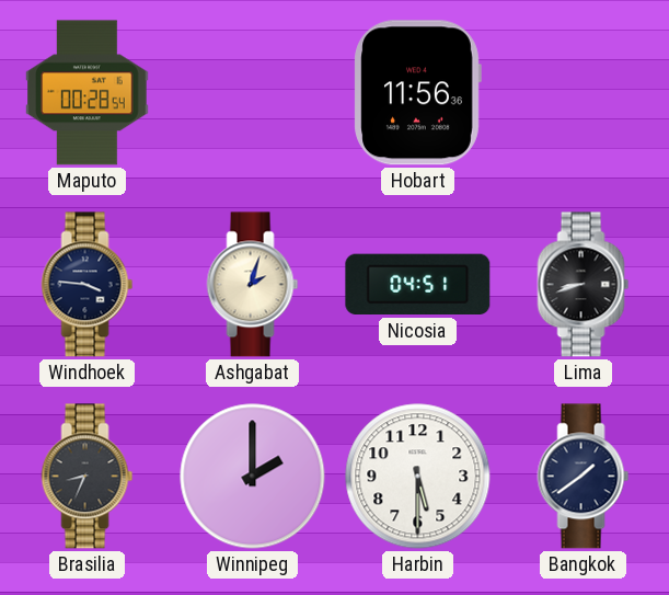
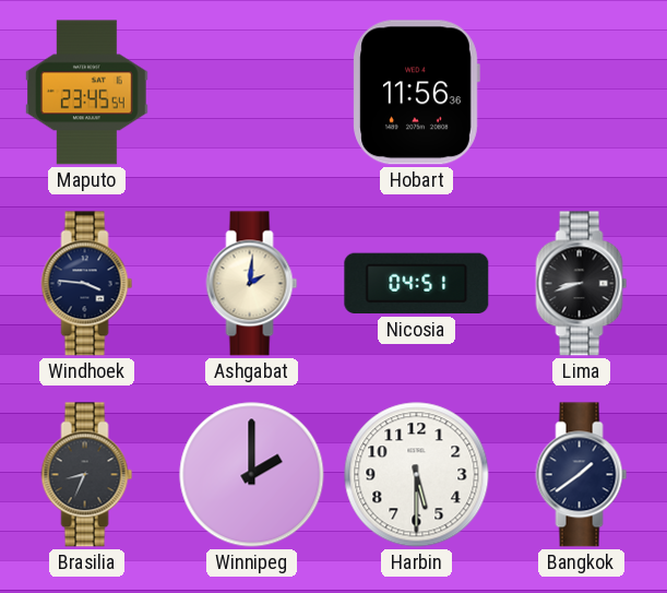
Maputo: 00:28 -> 23:45
Ashgabat: 2:03 -> 2:01
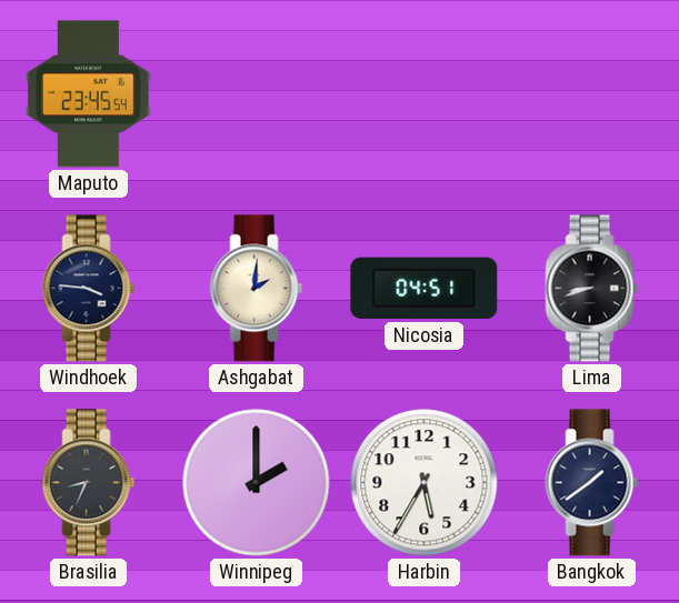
Hobart: 11:56 -> none
Harbin: 5:30 -> 5:35
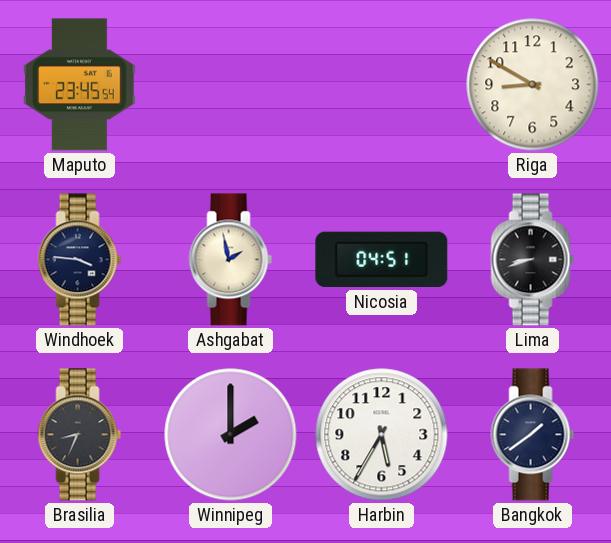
Riga: none -> 8:50
Ashgabat: 2:01 -> 1:58
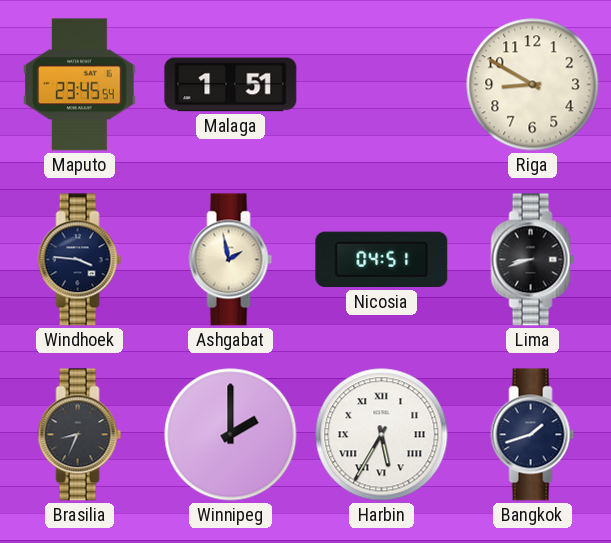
Malaga: none -> 1:51
Harbin numerals: Arabic -> Roman
Bangkok: 1:39 -> 1:42
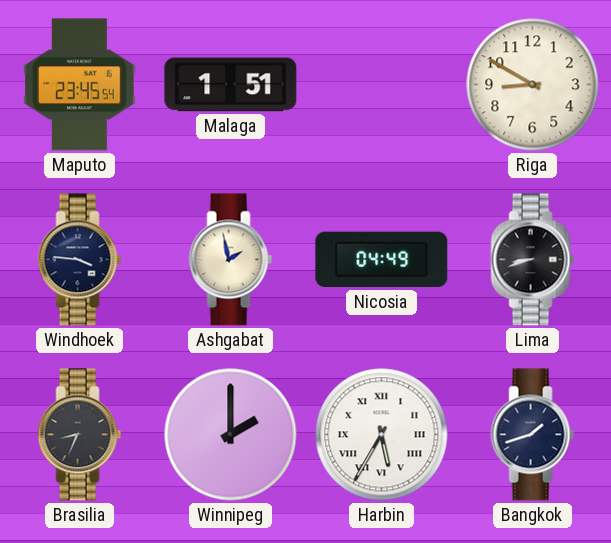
Nicosia: 04:51 -> 04:49
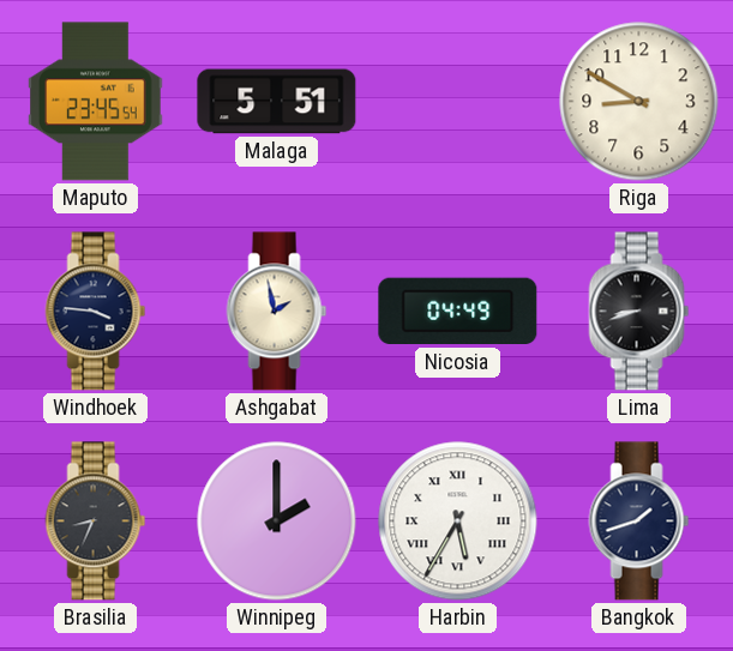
Malaga: 1:51 -> 5:51
